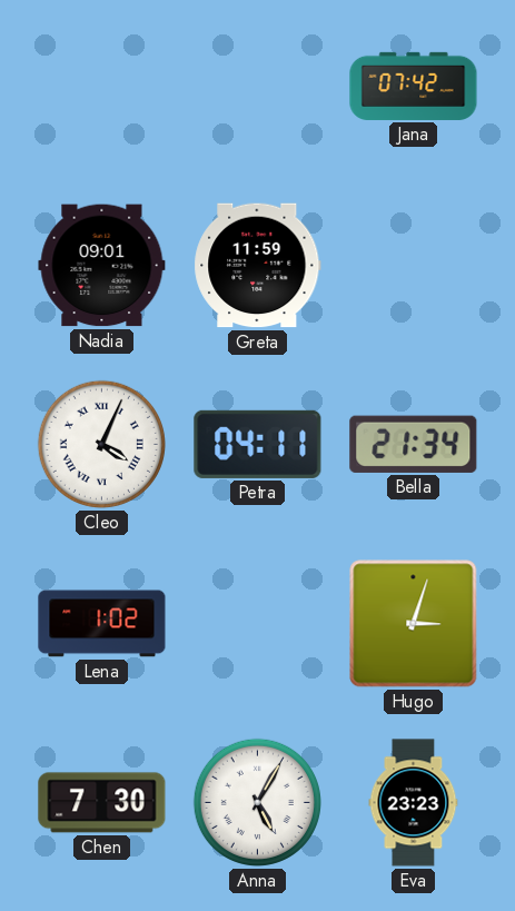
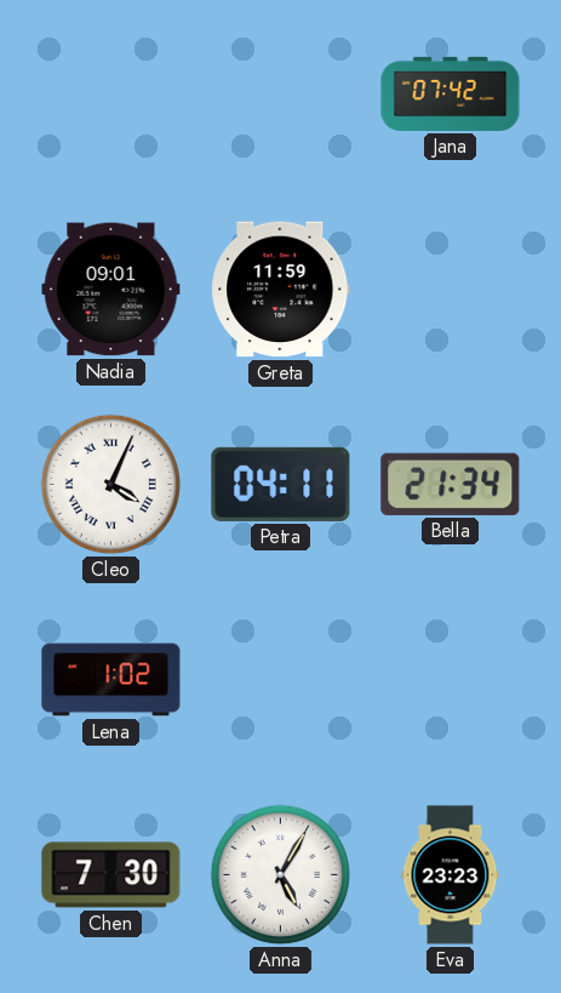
Hugo: 3:03 -> none
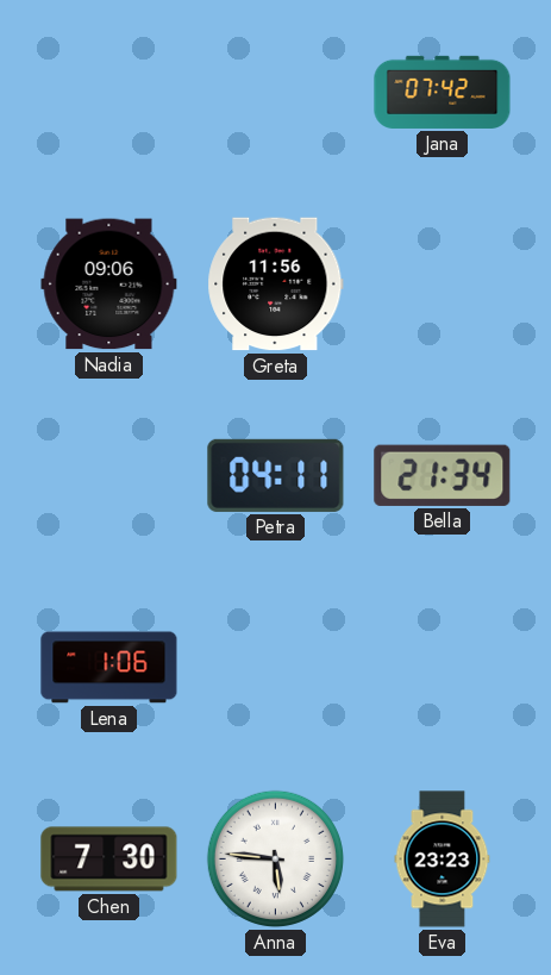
Nadia: 09:01 -> 09:06
Greta: 11:59 -> 11:56
Cleo: 4:04 -> none
Lena: 1:02 -> 1:06
Anna: 5:05 -> 5:46
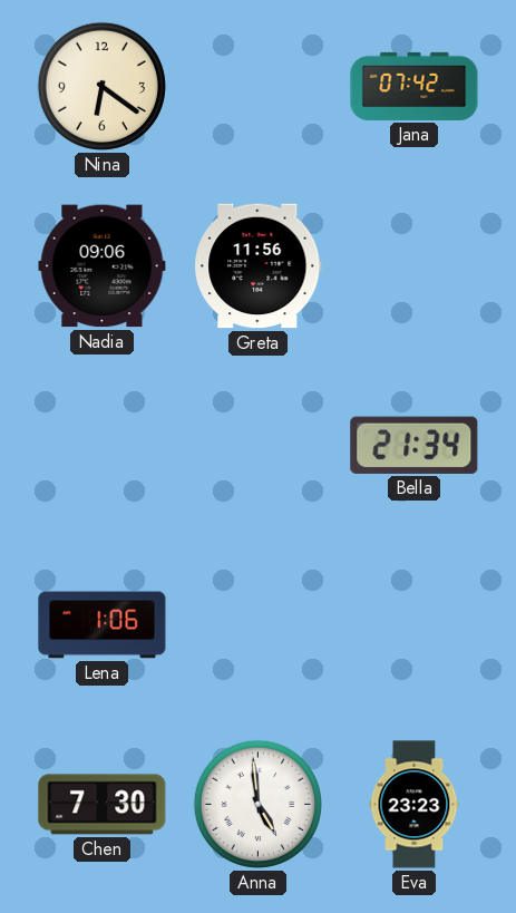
Nina: none -> 6:21
Petra: 04:11 -> none
Anna: 5:46 -> 4:59
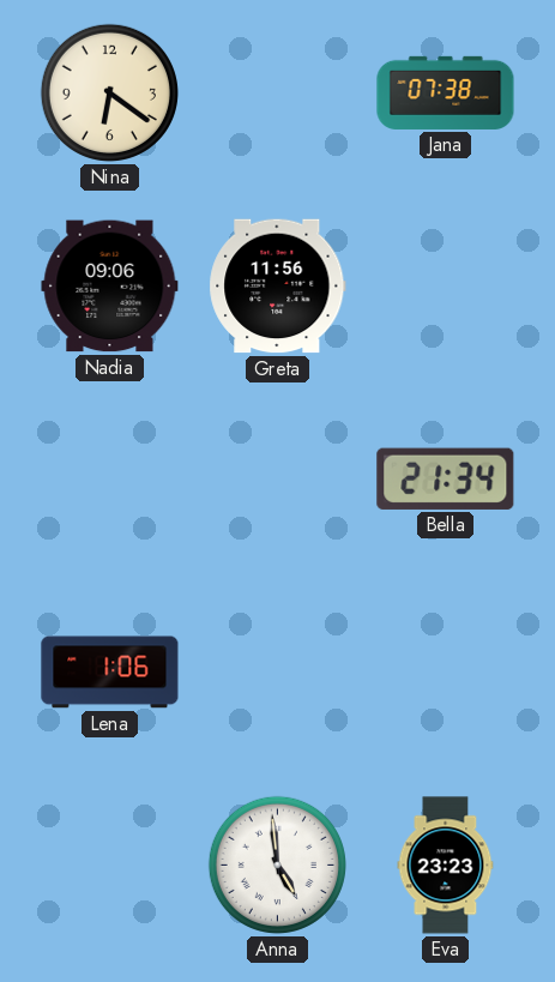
Jana: 07:42 -> 07:38
Chen: 7:30 -> none
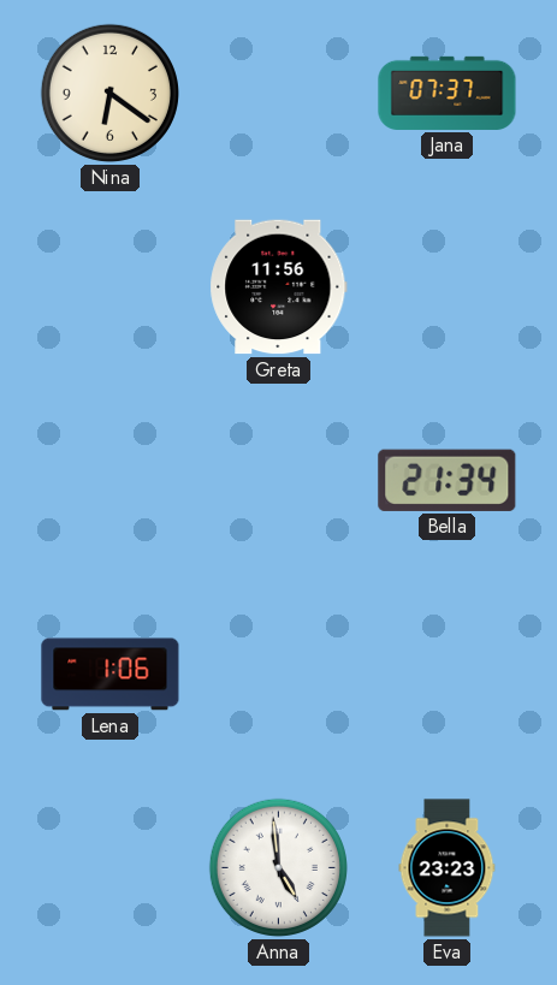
Jana: 07:38 -> 07:37
Nadia: 09:06 -> none
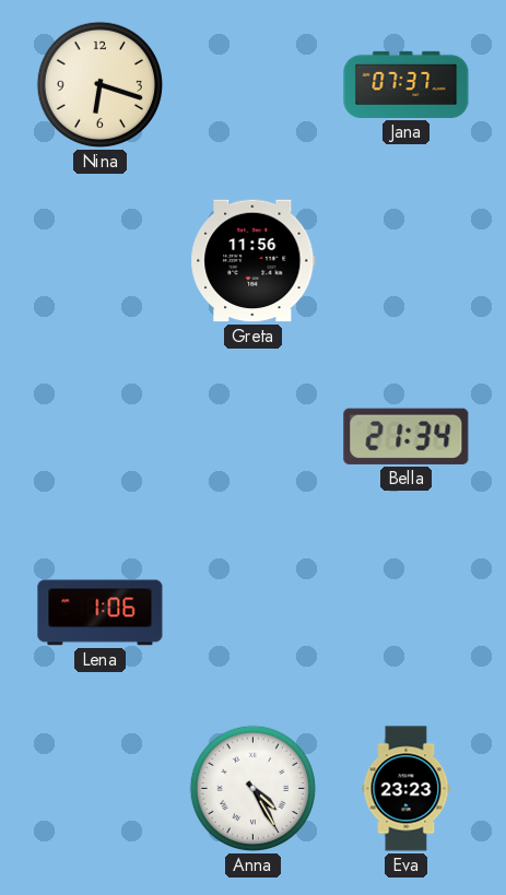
Nina: 6:21 -> 6:18
Anna: 4:59 -> 4:25
